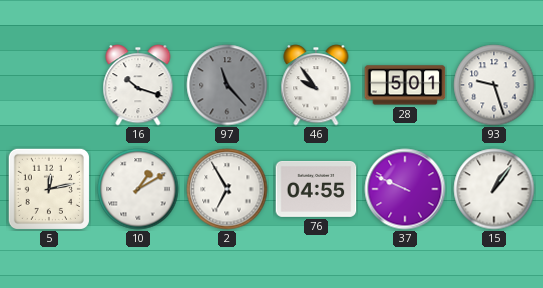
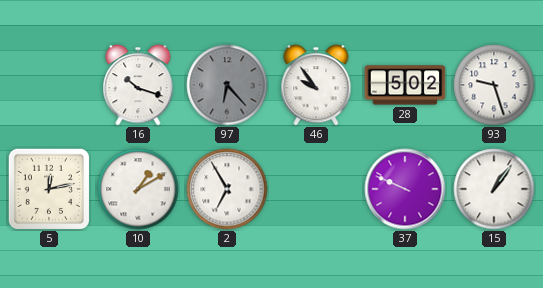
97: 11:23 -> 6:23
28: 5:01 -> 5:02
76: 04:55 -> none
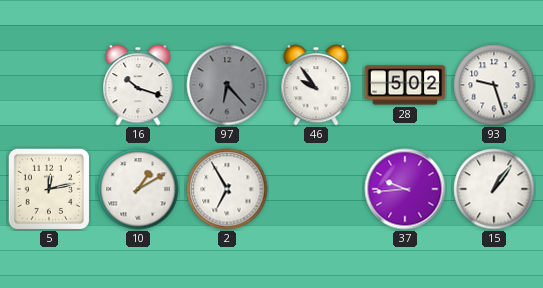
37: 9:49 -> 9:44
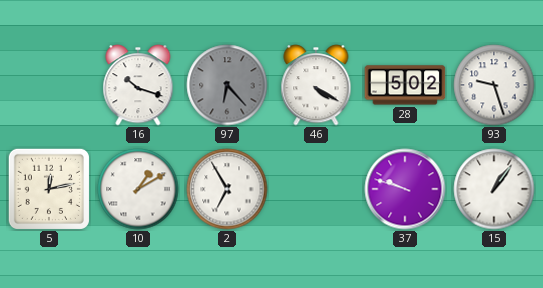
46: 9:54 -> 4:20
37: 9:44 -> 9:48
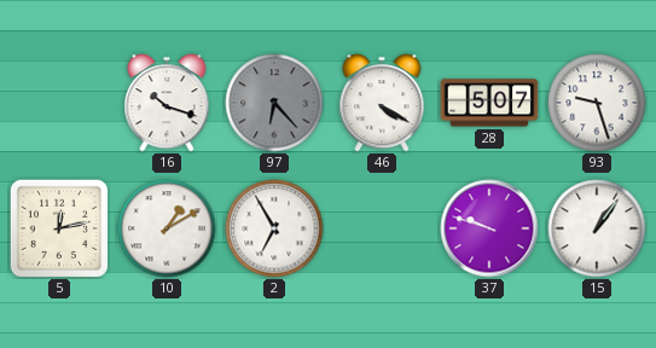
28: 5:02 -> 5:07
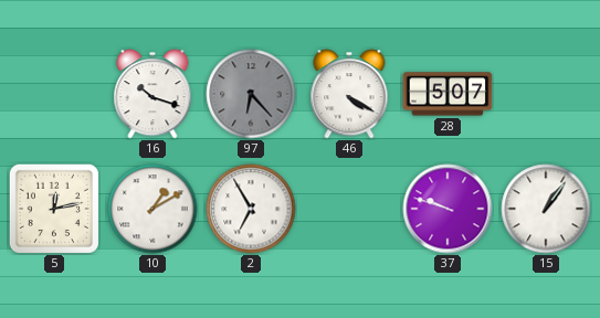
93: 9:27 -> none
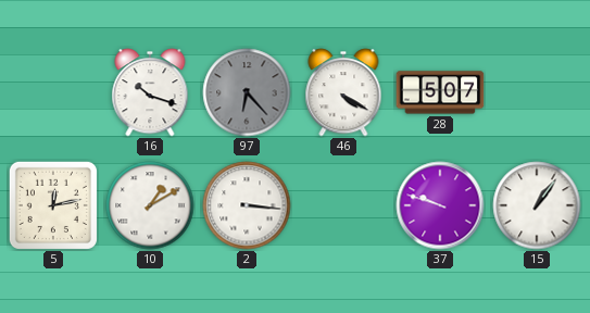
2: 6:55 -> 3:16
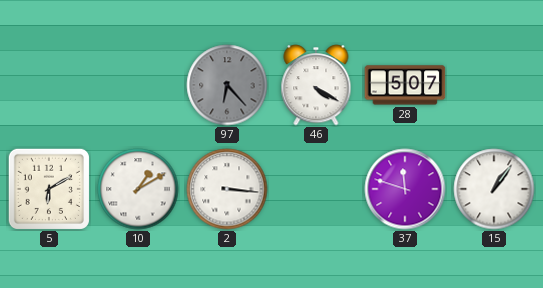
16: 10:18 -> none
5: 12:13 -> 6:10
37: 9:48 -> 11:48
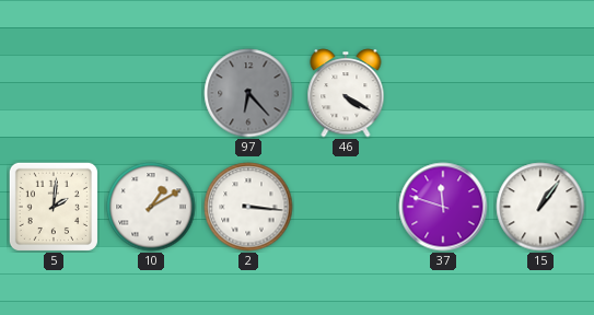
28: 5:07 -> none
5: 6:10 -> 2:01
